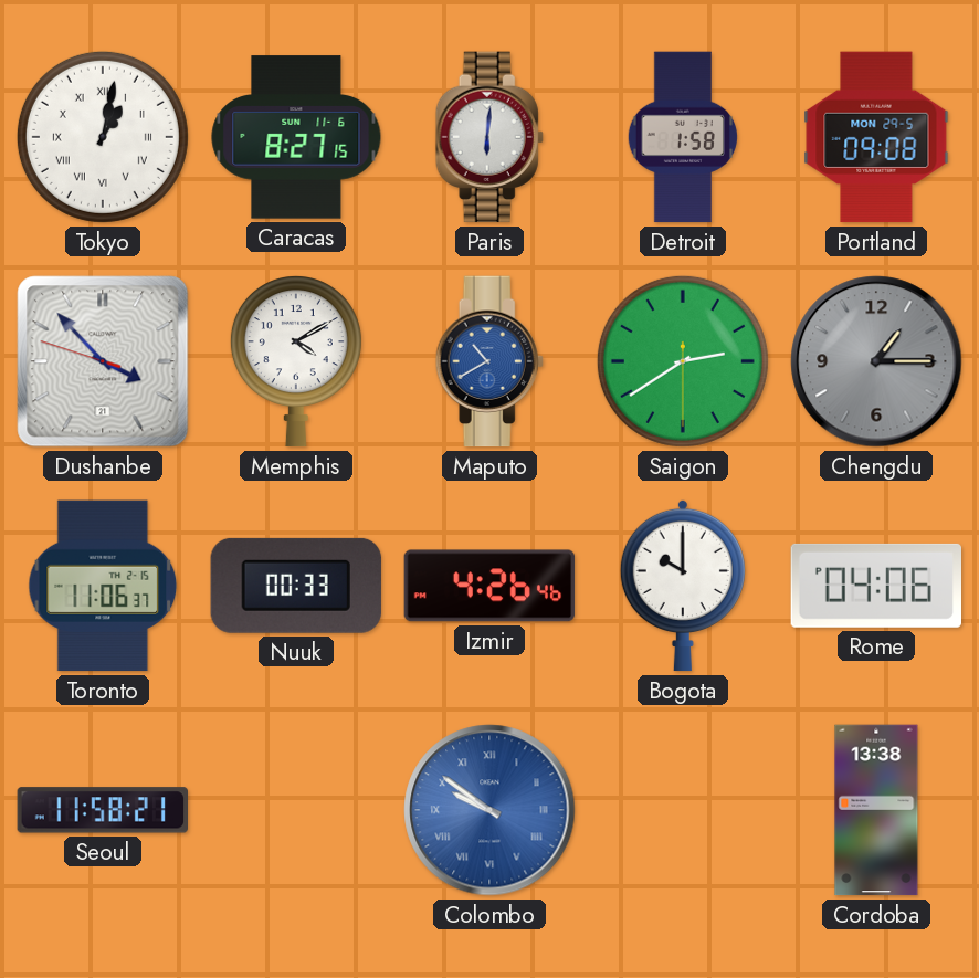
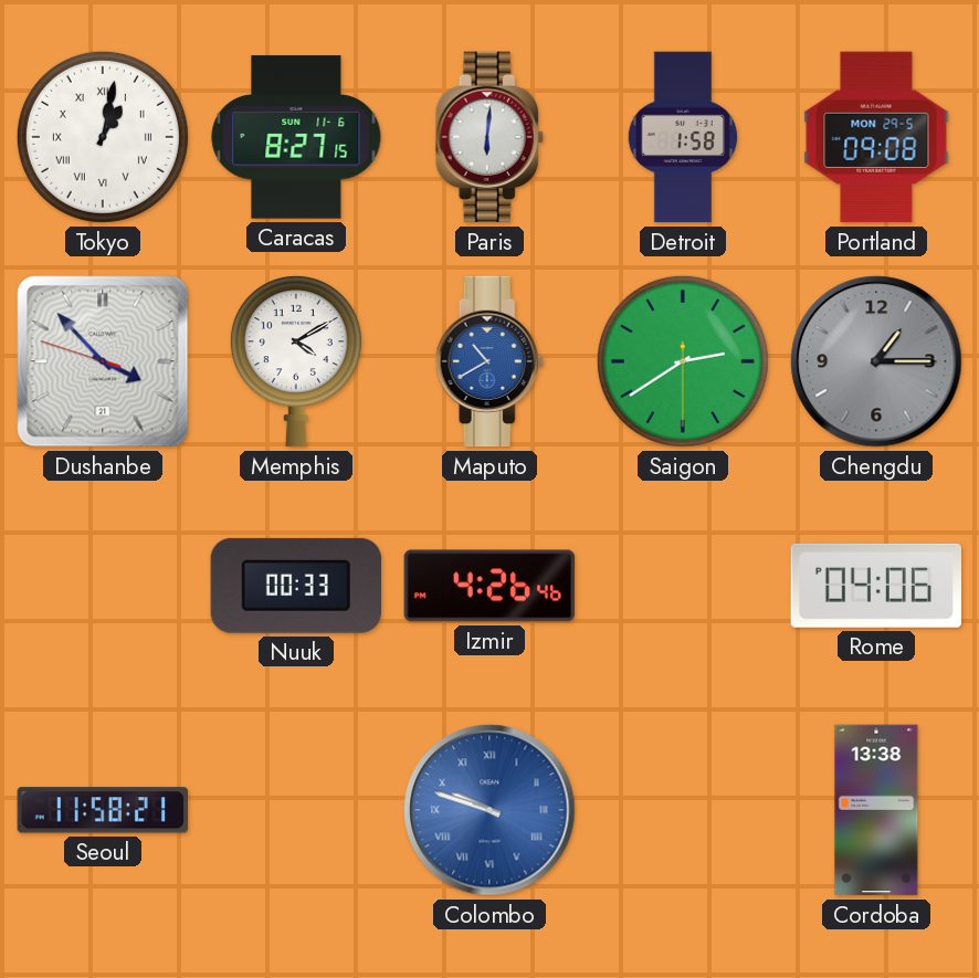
Toronto: 11:06 -> none
Bogota: 10:00 -> none
Colombo: 9:51 -> 9:48
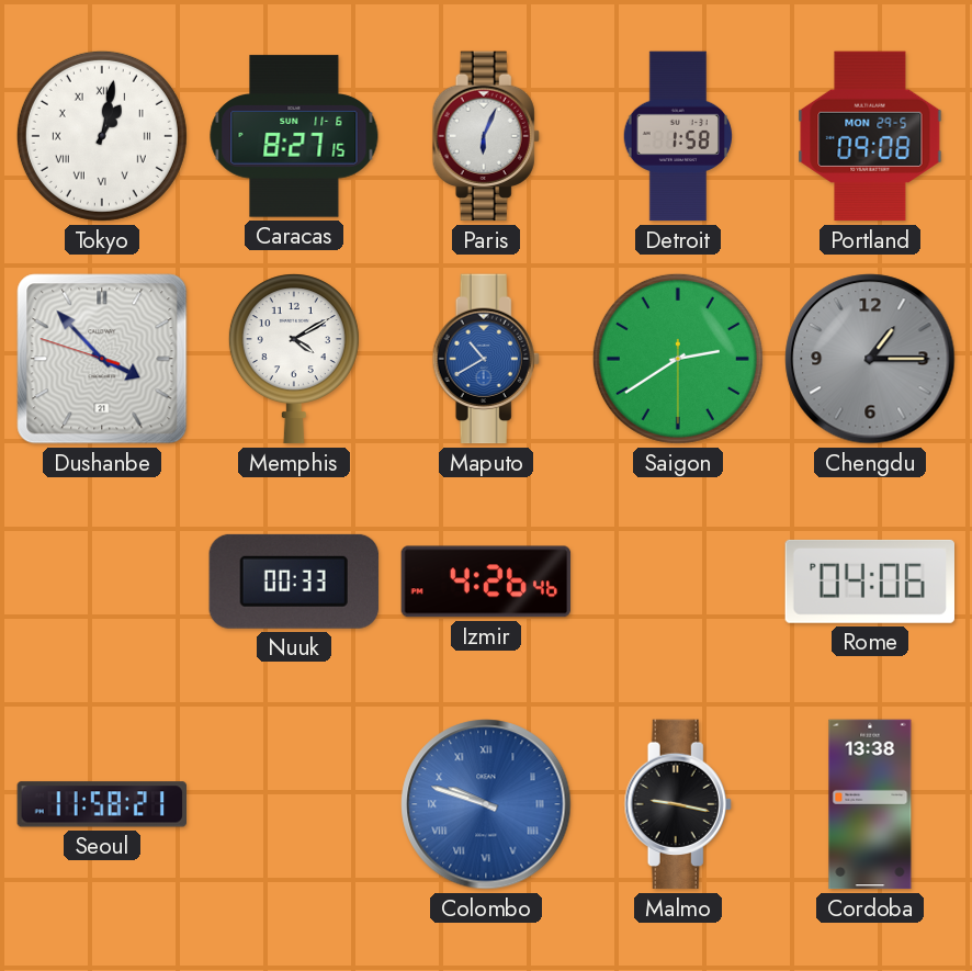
Paris: 6:01 -> 6:04
Malmo: none -> 9:17
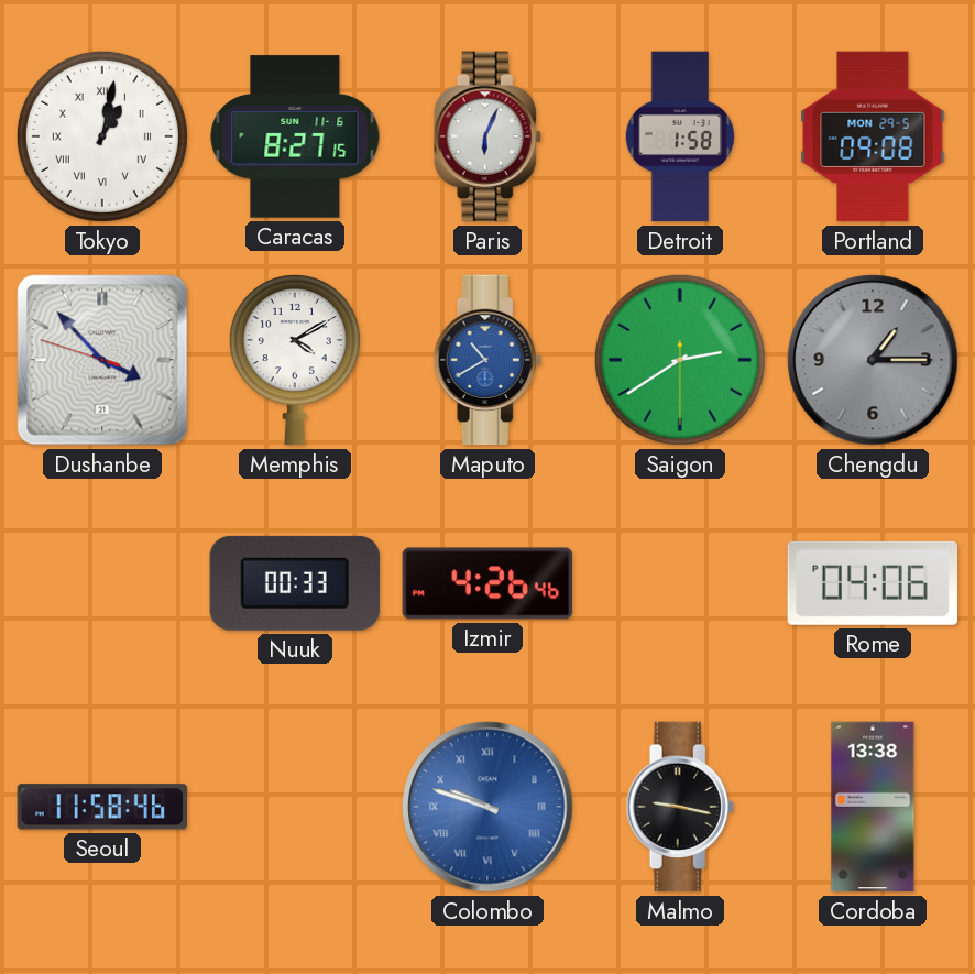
Seoul: 11:58:21 -> 11:58:46
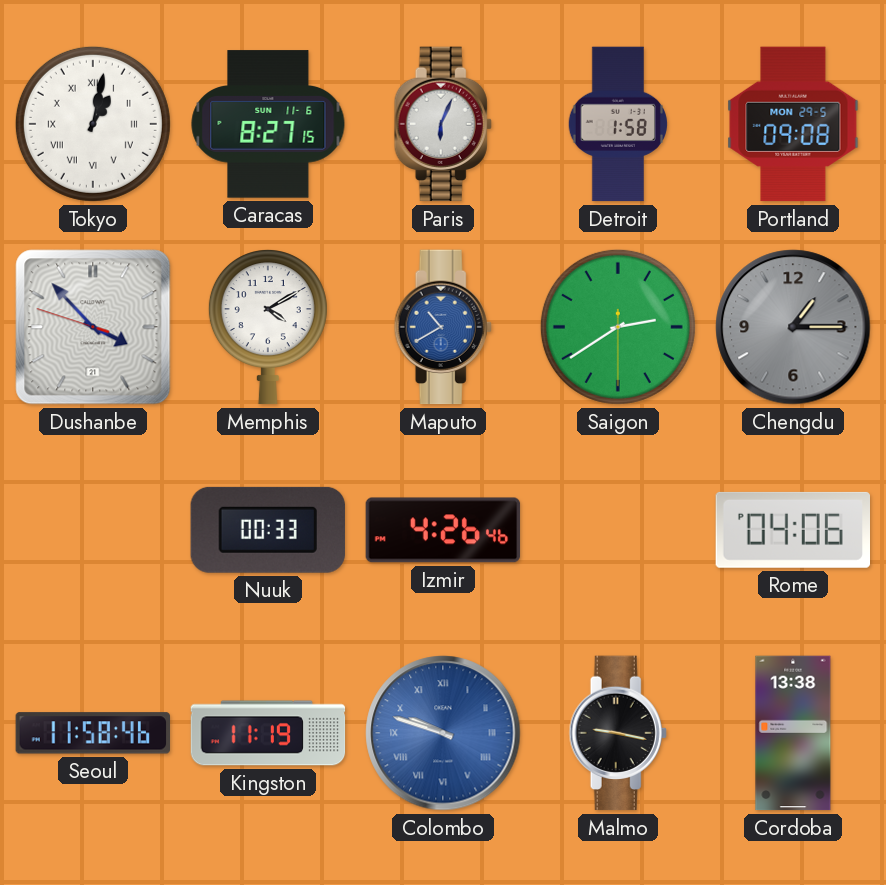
Kingston: none -> 11:19
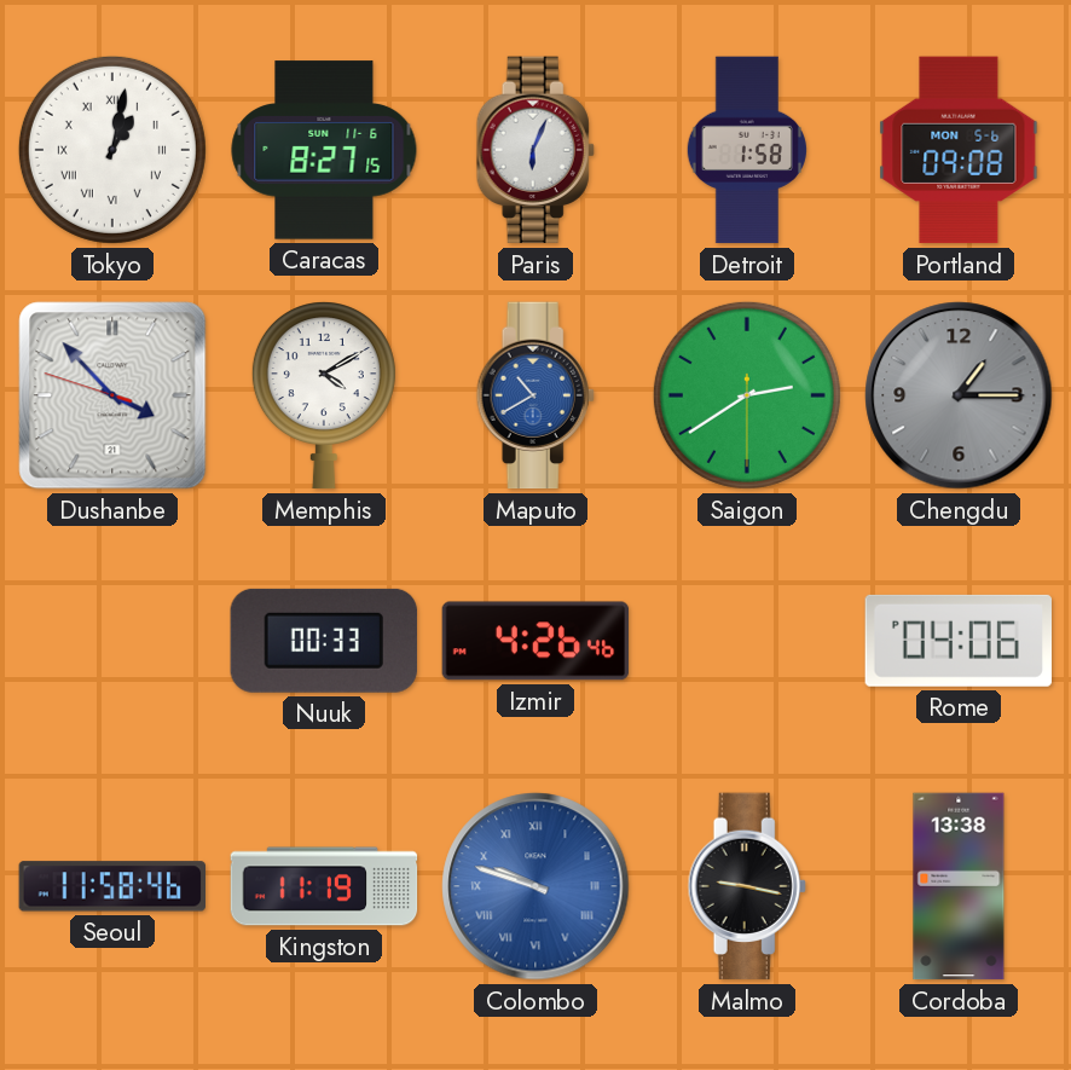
Portland date: MON 29-5 -> MON 5-6
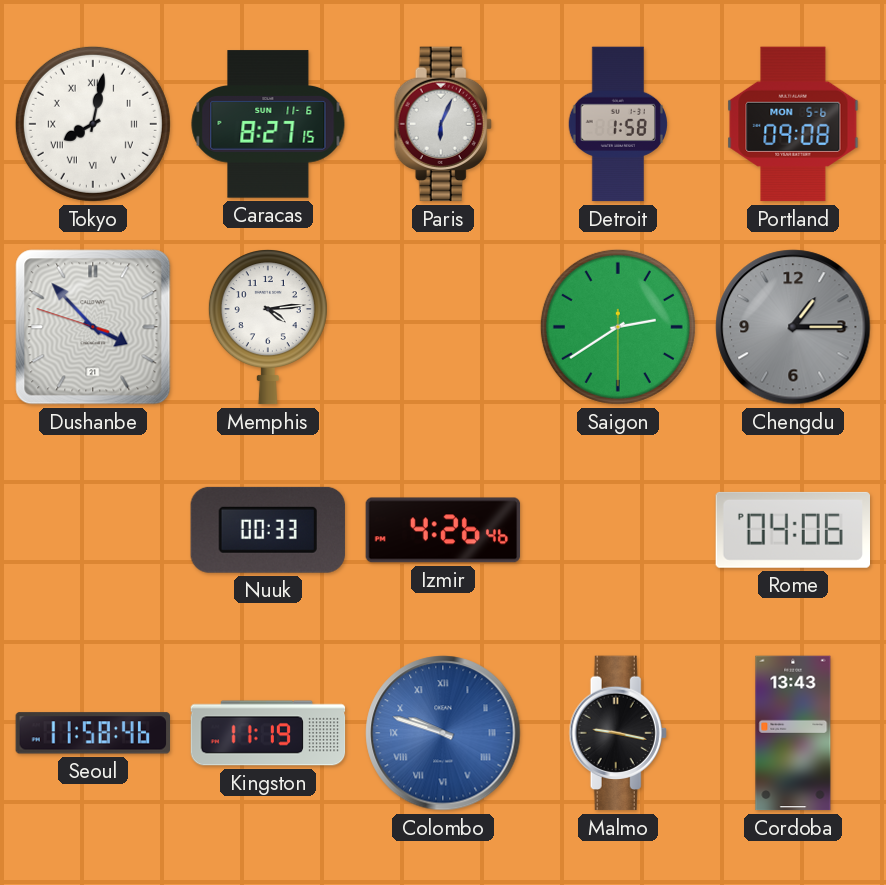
Tokyo: 1:02 -> 8:02
Memphis: 4:10 -> 4:14
Maputo: 10:40 -> none
Cordoba: 13:38 -> 13:43
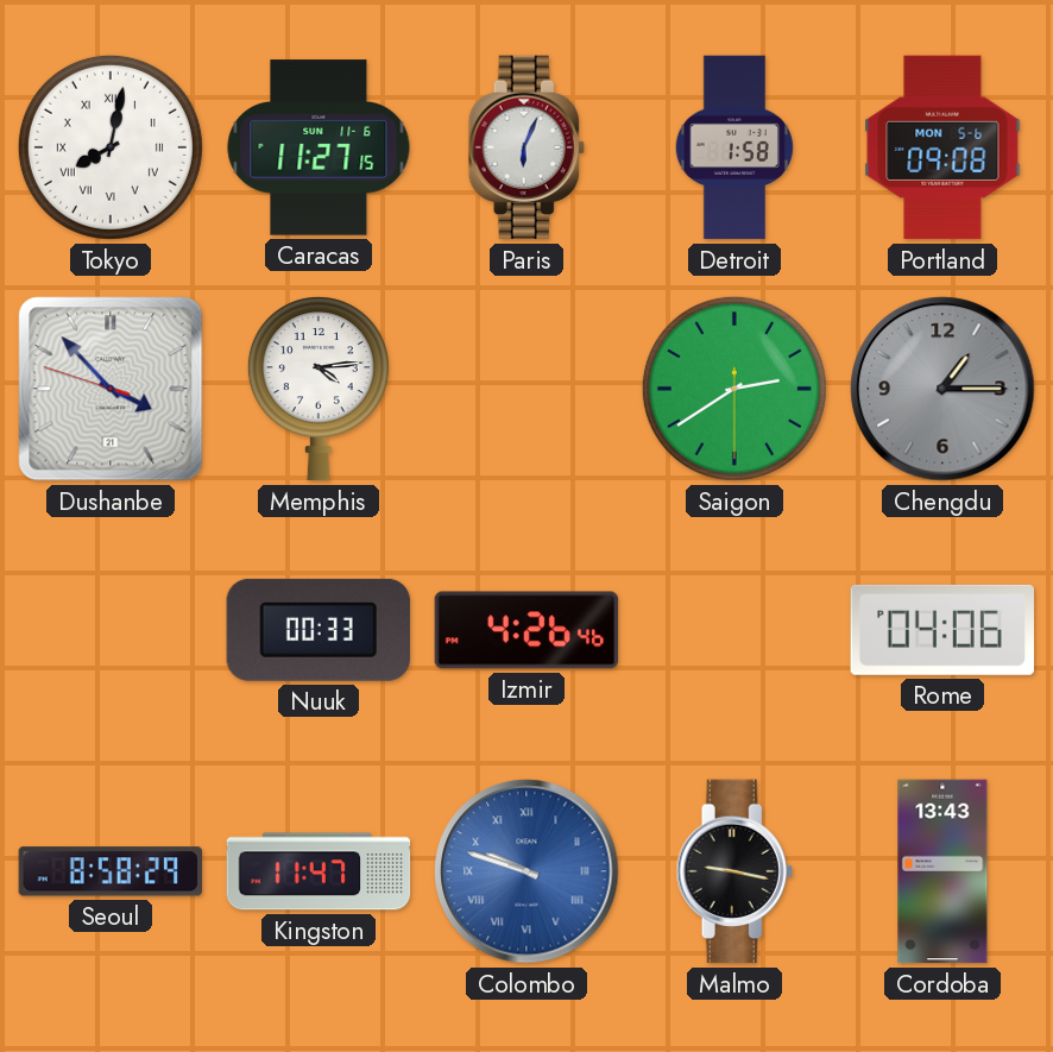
Caracas: 8:27 -> 11:27
Seoul: 11:58 -> 8:58
Kingston: 11:19 -> 11:47
